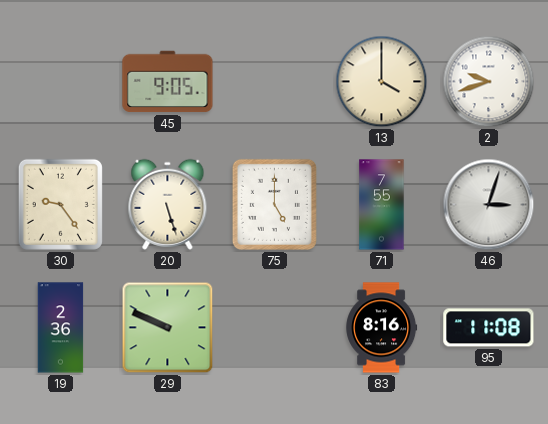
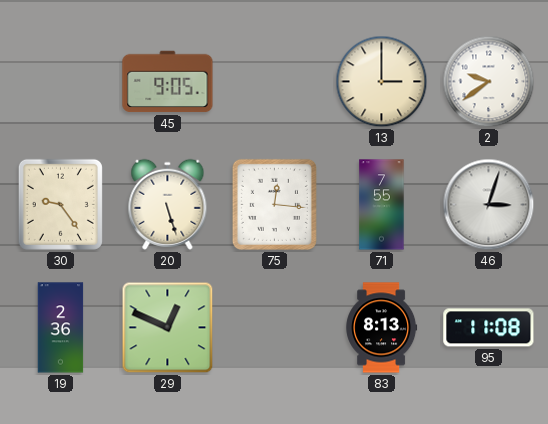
13: 4:00 -> 3:00
2: 9:42 -> 9:39
75: 5:00 -> 12:16
29: 9:49 -> 12:49
83: 8:16 -> 8:13
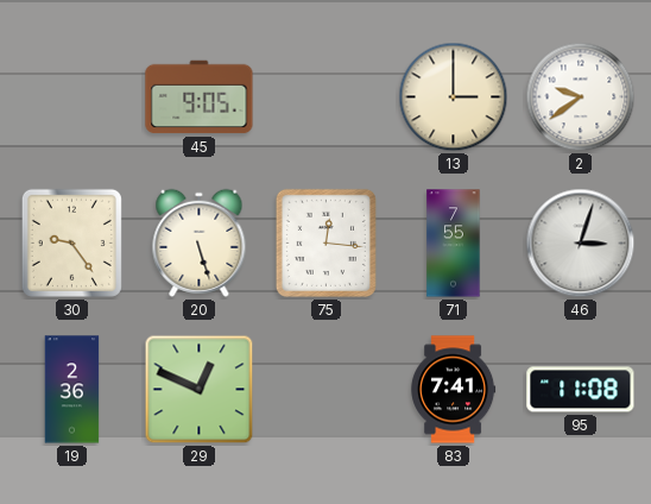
83: 8:13 -> 7:41
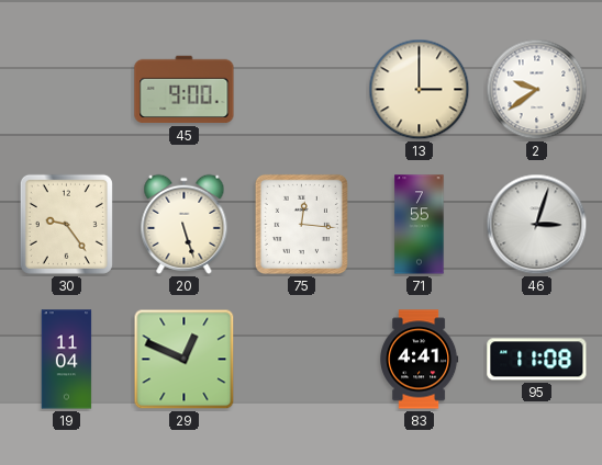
45: 9:05 -> 9:00
19: 2:36 -> 11:04
83: 7:41 -> 4:41
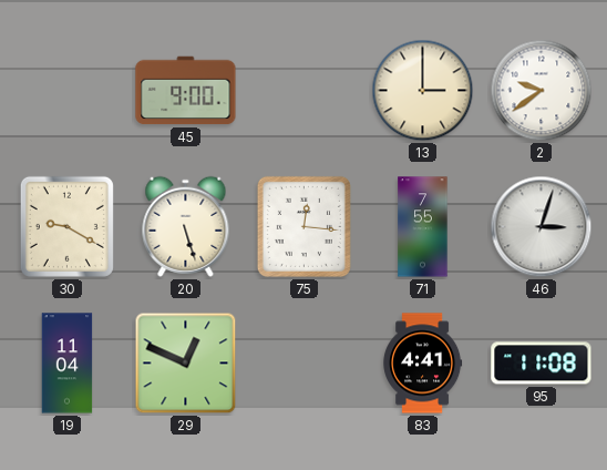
30: 9:24 -> 9:20
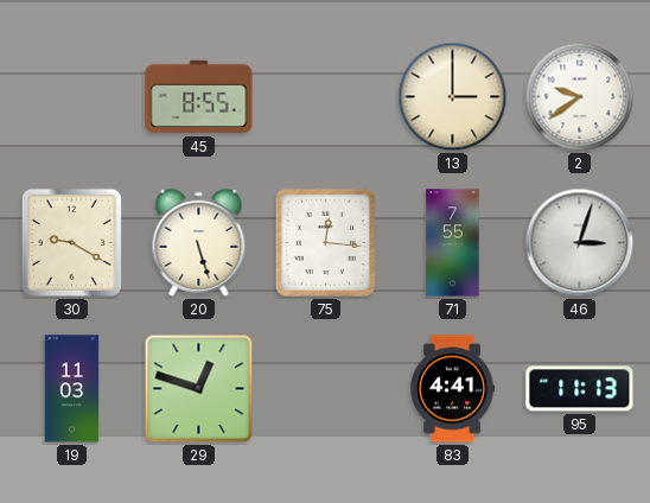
45: 9:00 -> 8:55
19: 11:04 -> 11:03
29: 12:49 -> 12:48
95: 11:08 -> 11:13
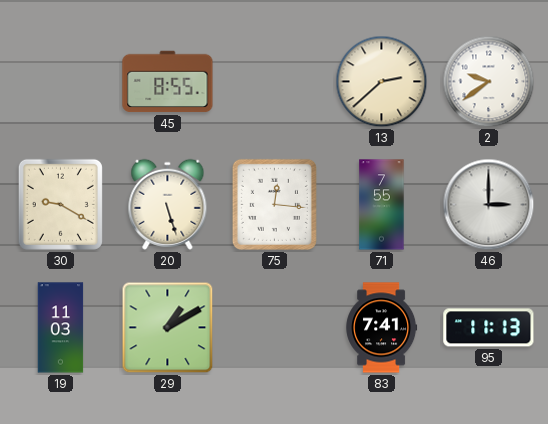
13: 3:00 -> 2:38
46: 3:03 -> 3:00
29: 12:48 -> 1:10
83: 4:41 -> 7:41
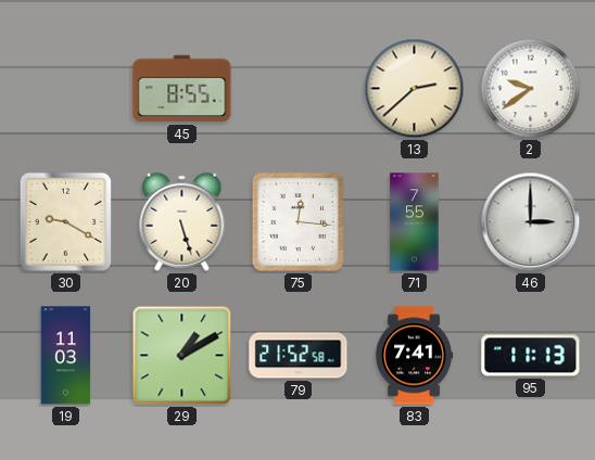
79: none -> 21:52
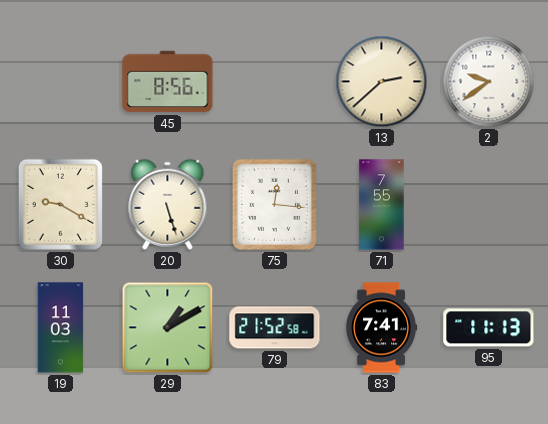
45: 8:55 -> 8:56
46: 3:00 -> none
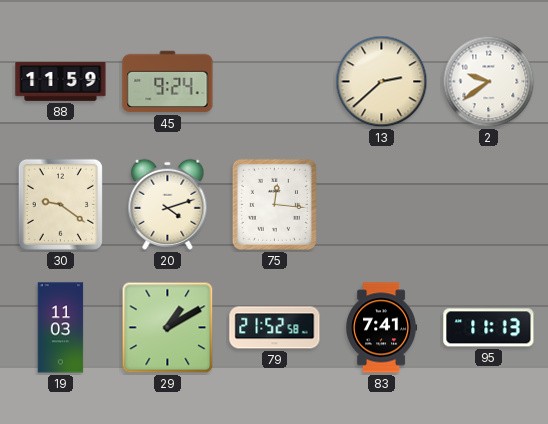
88: none -> 11:59
45: 8:56 -> 9:24
30: 9:20 -> 9:21
20: 5:27 -> 4:12
71: 7:55 -> none
